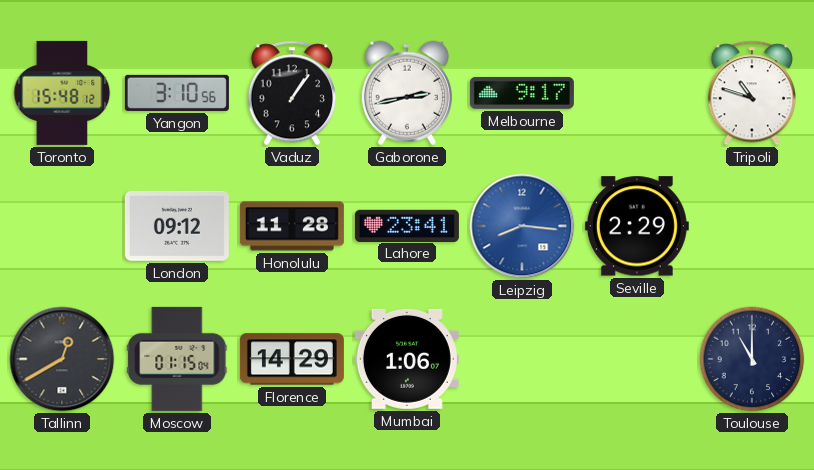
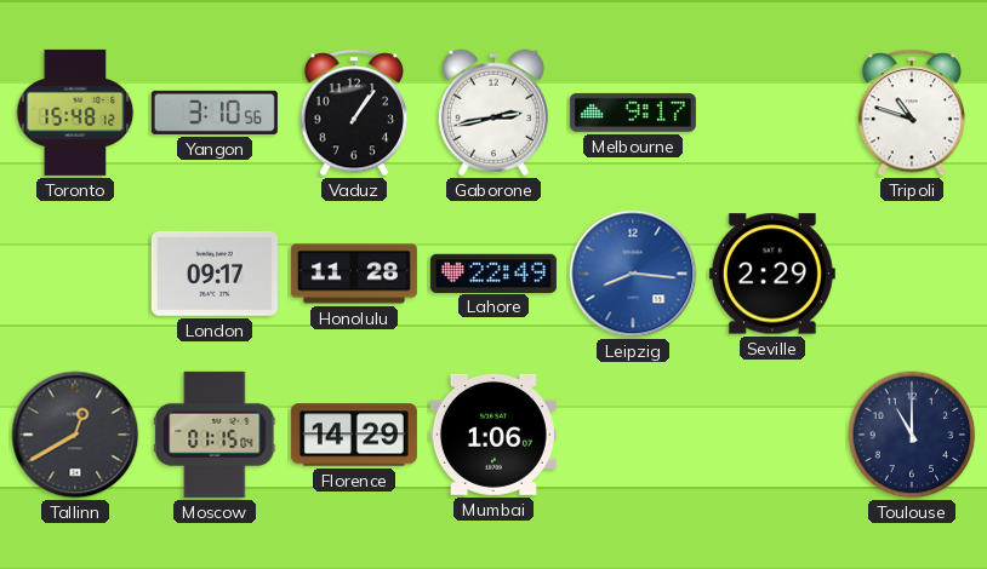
London: 09:12 -> 09:17
Lahore: 23:41 -> 22:49
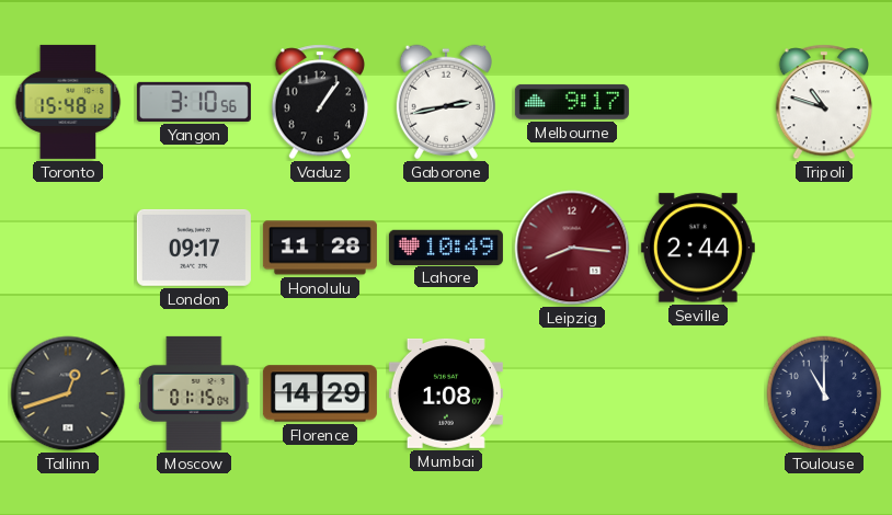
Lahore: 22:49 -> 10:49
Leipzig dial: blue -> burgundy
Seville: 2:29 -> 2:44
Tallinn: 12:40 -> 12:42
Mumbai: 1:06 -> 1:08
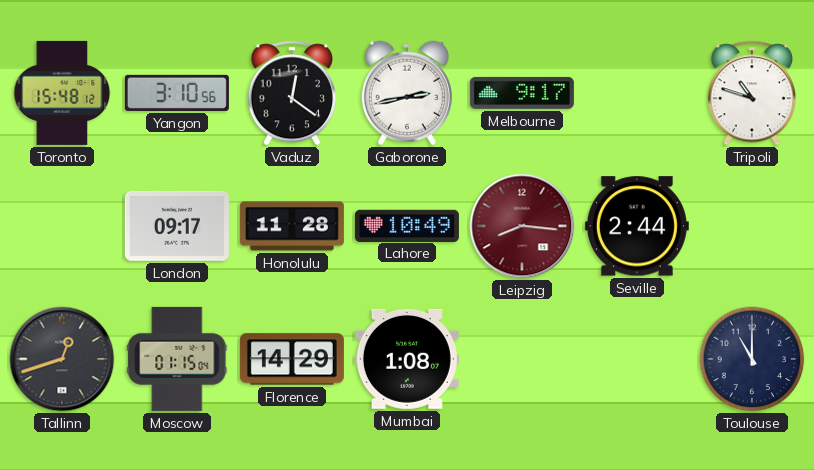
Vaduz: 1:06 -> 12:21
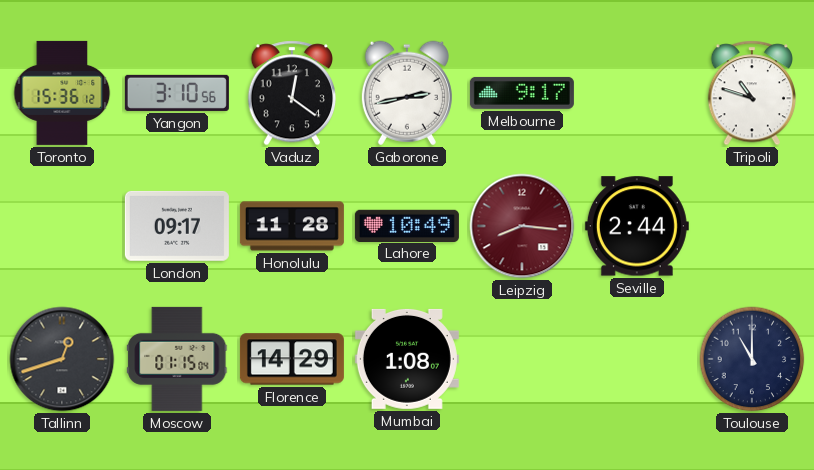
Toronto: 15:48 -> 15:36
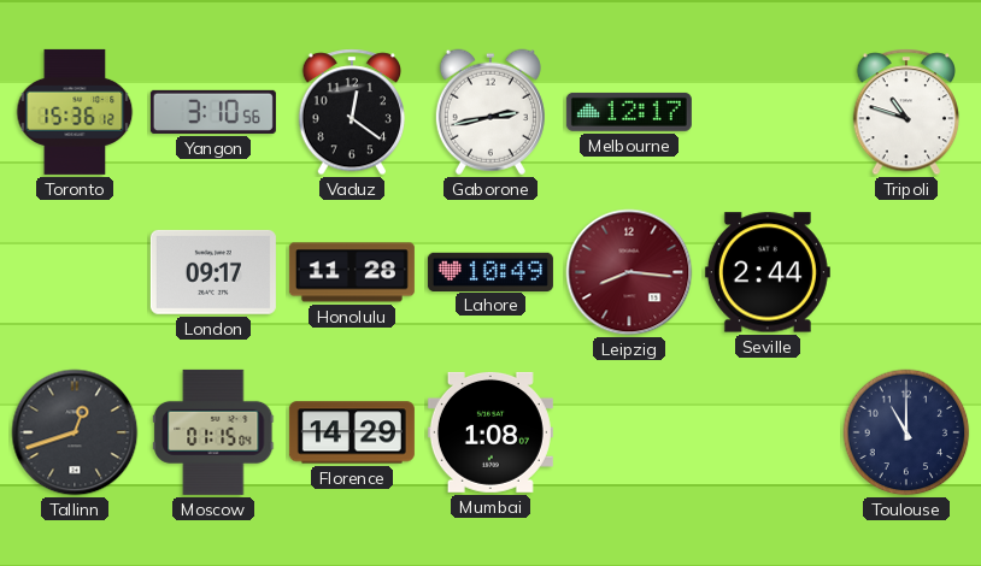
Melbourne: 9:17 -> 12:17
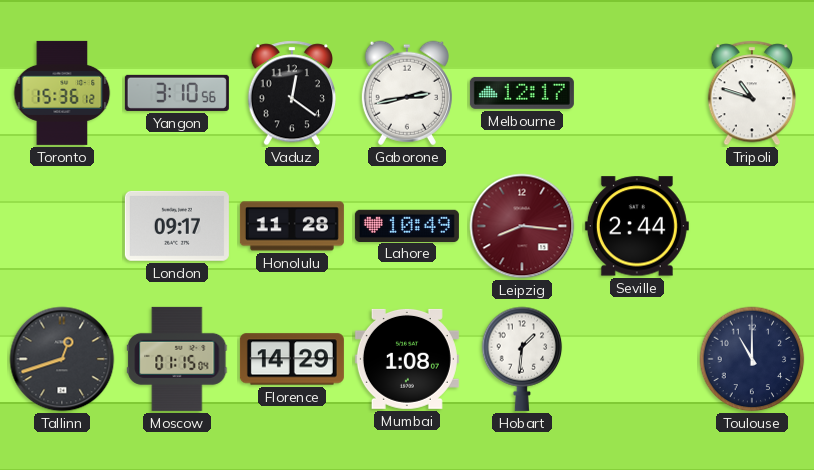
Hobart: none -> 1:31
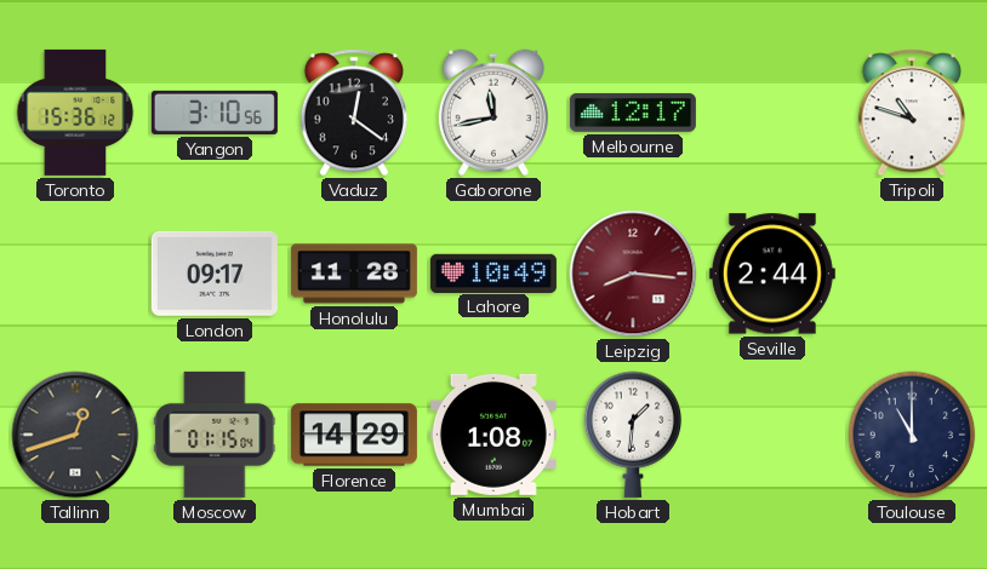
Gaborone: 2:43 -> 11:43
